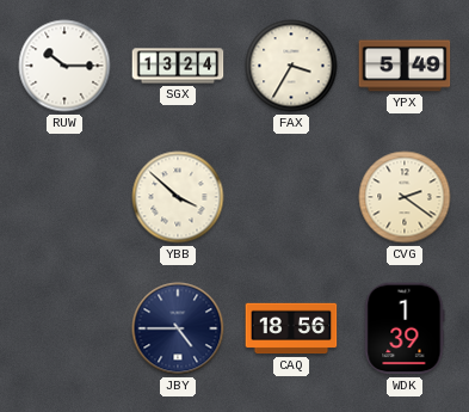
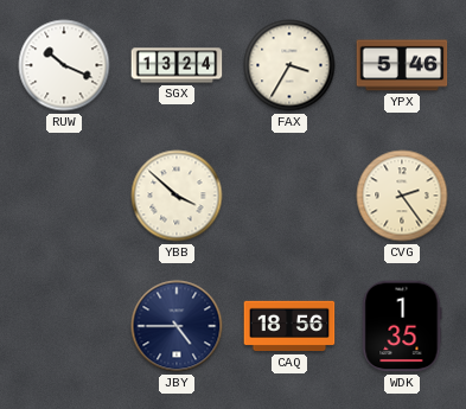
RUW: 10:15 -> 10:19
YPX: 5:49 -> 5:46
CVG: 2:21 -> 2:24
WDK: 1:39 -> 1:35
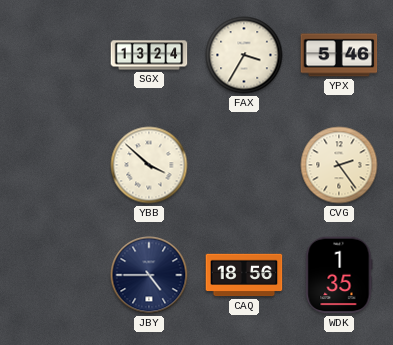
RUW: 10:19 -> none
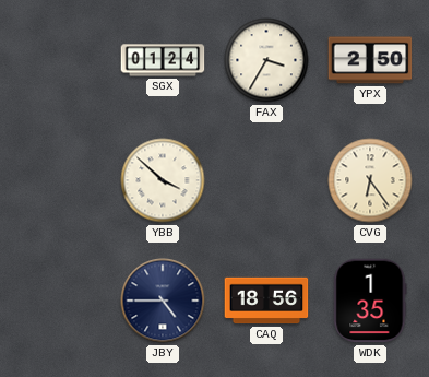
SGX: 13:24 -> 01:24
YPX: 5:46 -> 2:50
CVG: 2:24 -> 6:24
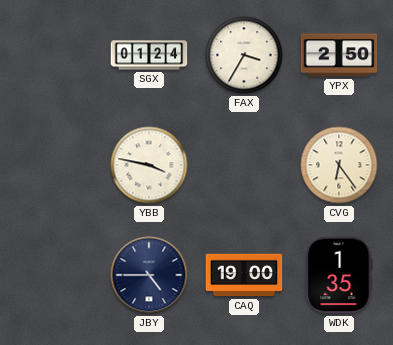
YBB: 3:52 -> 3:47
CAQ: 18:56 -> 19:00
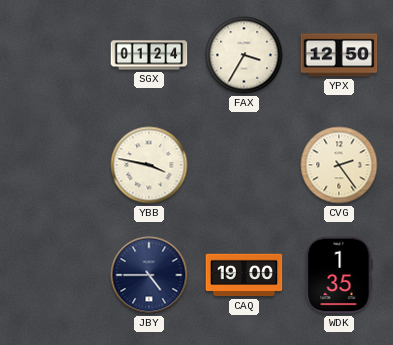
YPX: 2:50 -> 12:50
CVG: 6:24 -> 2:24
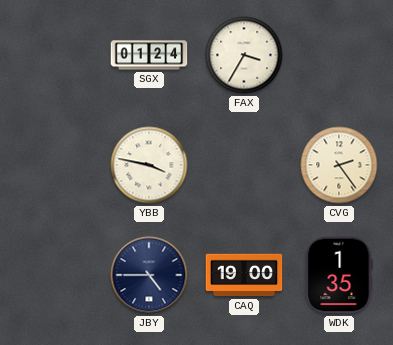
YPX: 12:50 -> none
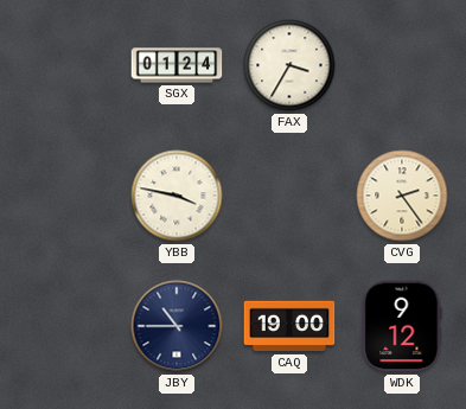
JBY: 4:45 -> 10:45
WDK: 1:35 -> 9:12
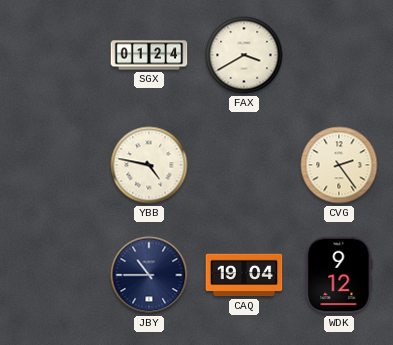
FAX: 3:35 -> 3:40
YBB: 3:47 -> 4:47
CAQ: 19:00 -> 19:04
